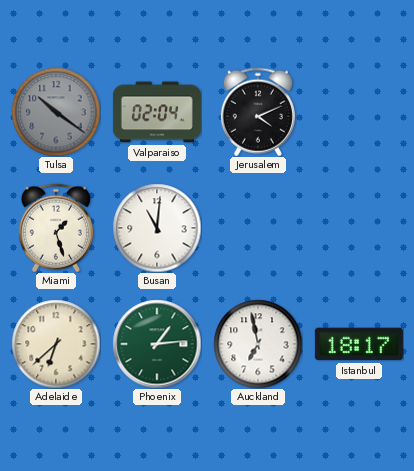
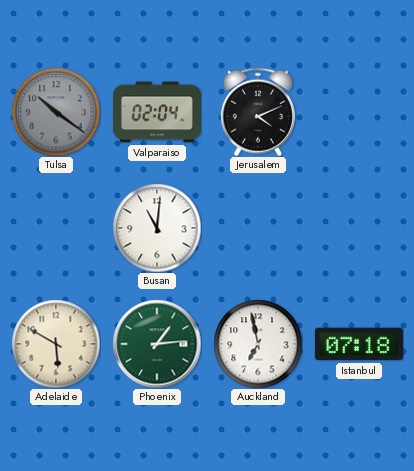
Miami: 1:27 -> none
Adelaide: 6:38 -> 5:50
Istanbul: 18:17 -> 07:18
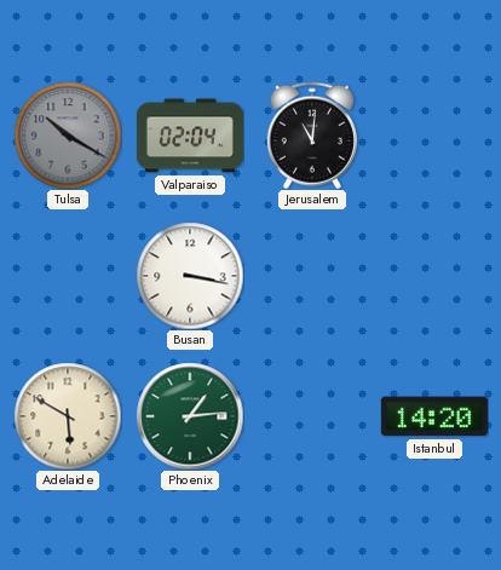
Tulsa: 10:21 -> 10:20
Jerusalem: 4:11 -> 11:01
Busan: 11:01 -> 3:17
Auckland: 6:58 -> none
Istanbul: 07:18 -> 14:20
